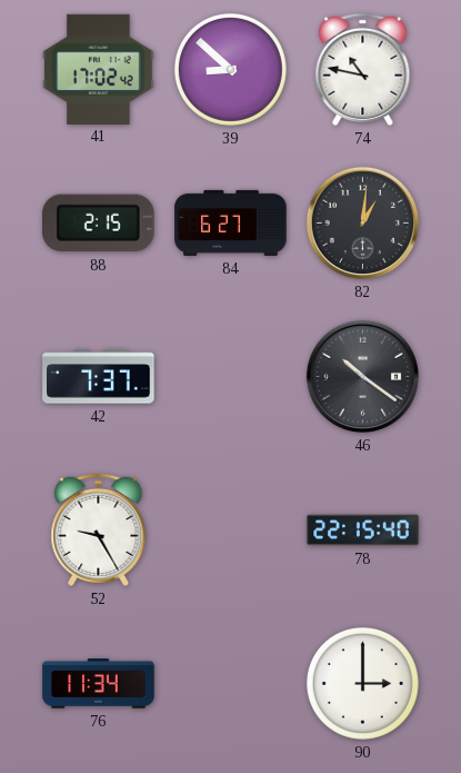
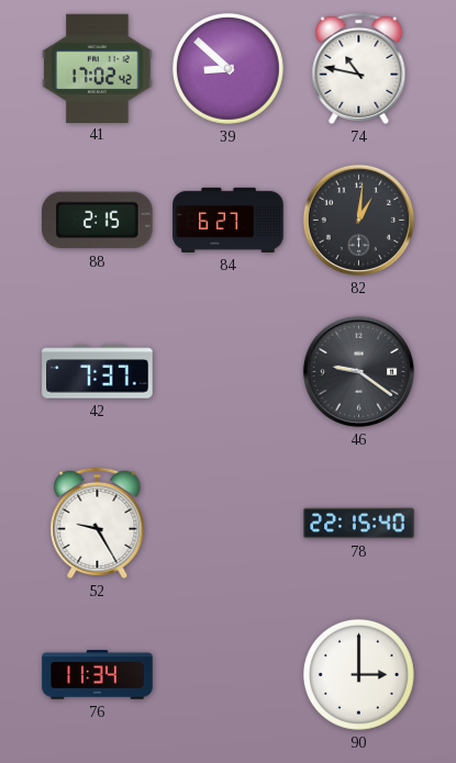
46: 10:21 -> 9:21
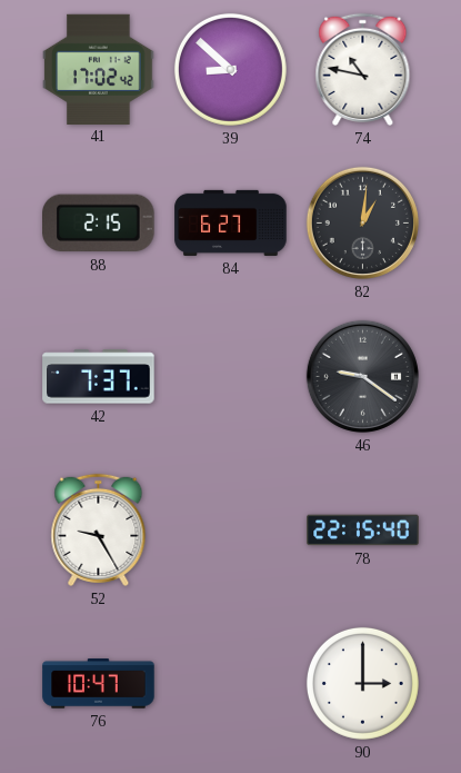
76: 11:34 -> 10:47
